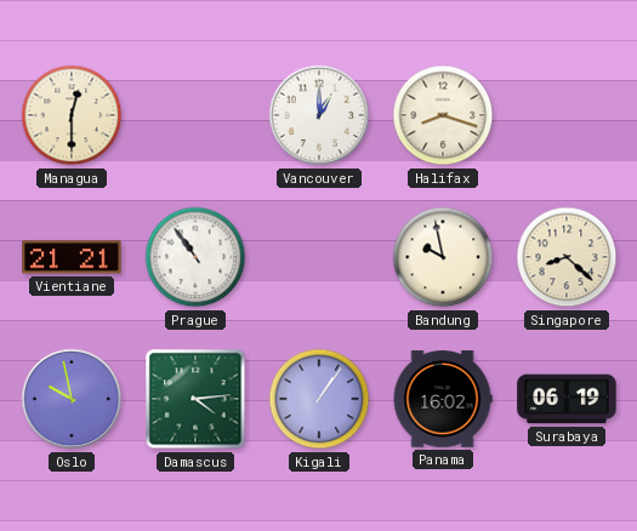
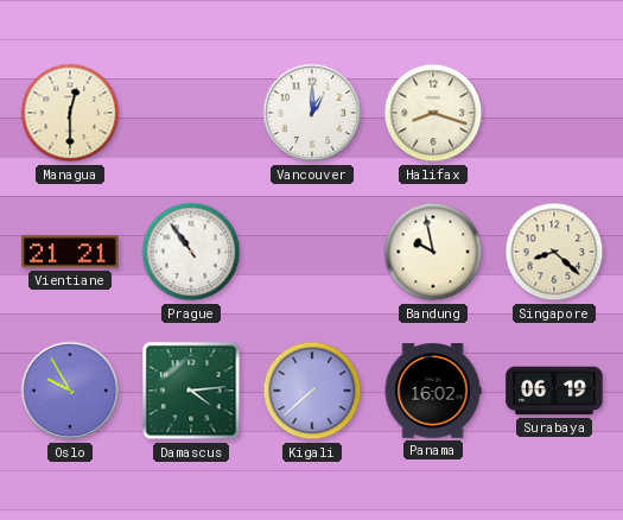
Oslo: 9:58 -> 9:55
Kigali: 1:06 -> 7:38
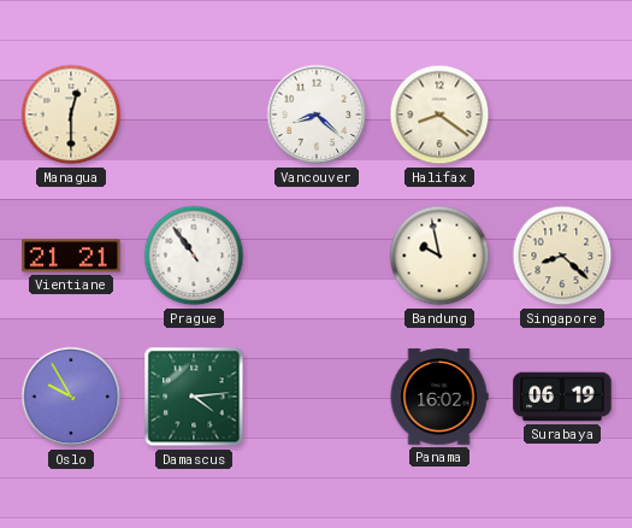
Vancouver: 1:00 -> 8:22
Halifax: 8:18 -> 8:21
Kigali: 7:38 -> none
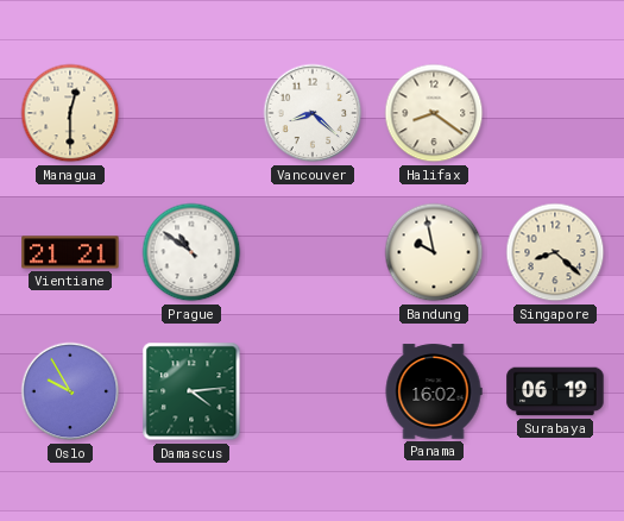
Prague: 10:54 -> 10:51
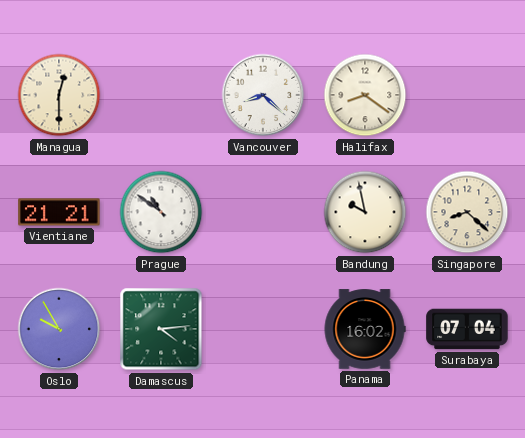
Surabaya: 06:19 -> 07:04
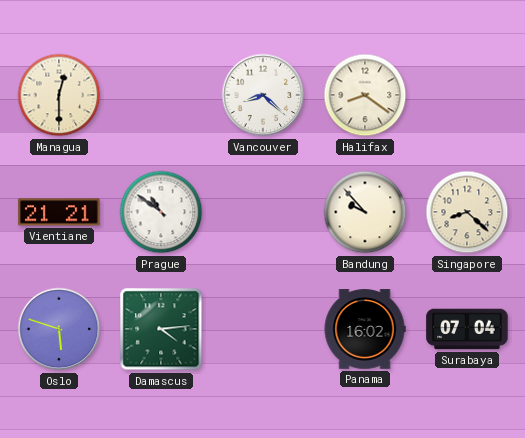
Bandung: 9:58 -> 9:53
Oslo: 9:55 -> 5:48
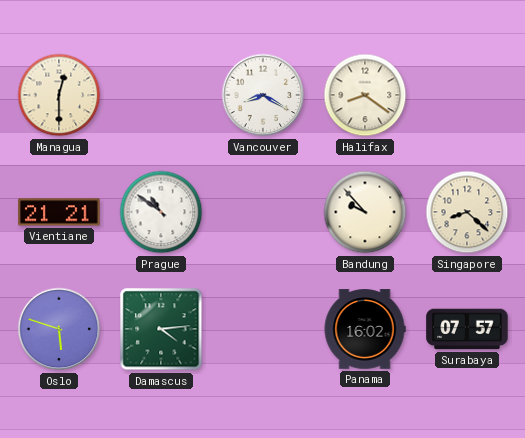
Vancouver: 8:22 -> 8:20
Surabaya: 07:04 -> 07:57
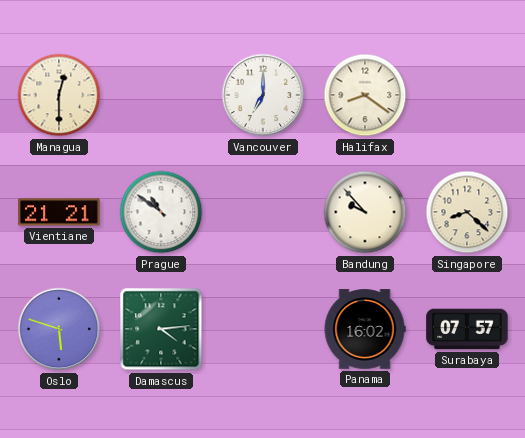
Vancouver: 8:20 -> 7:00
